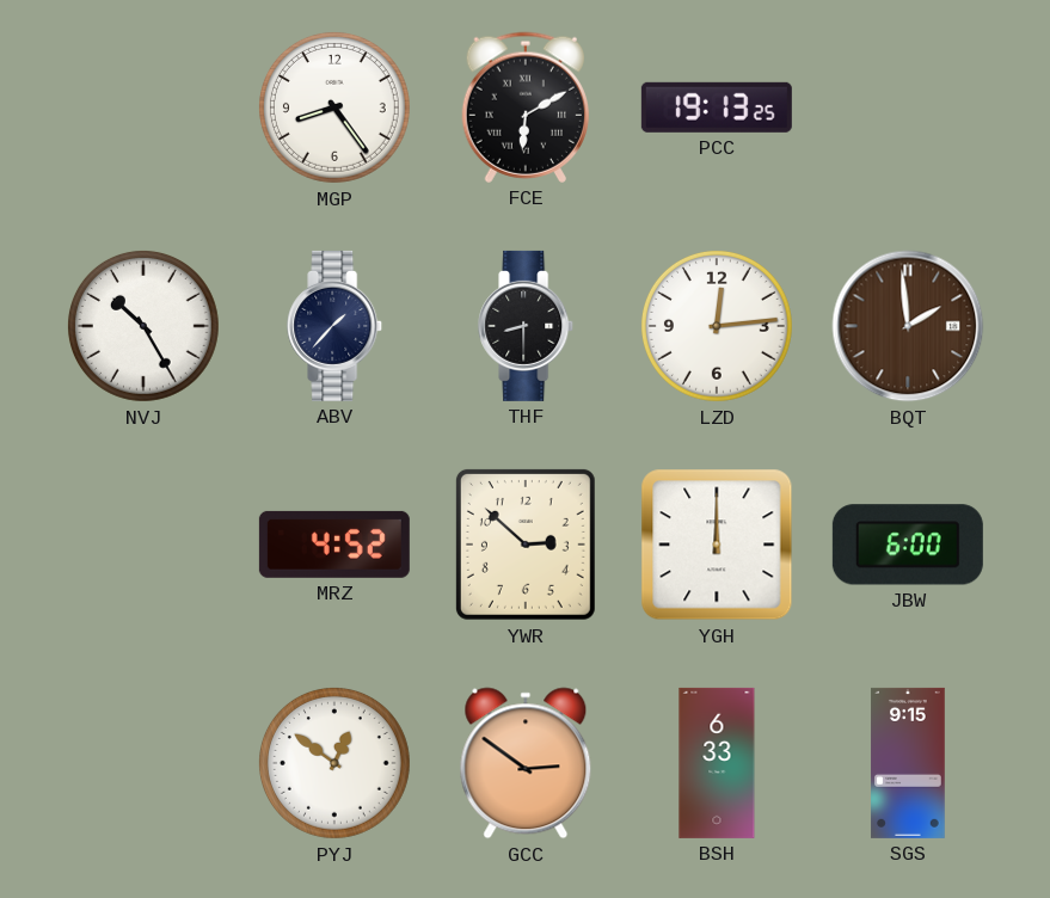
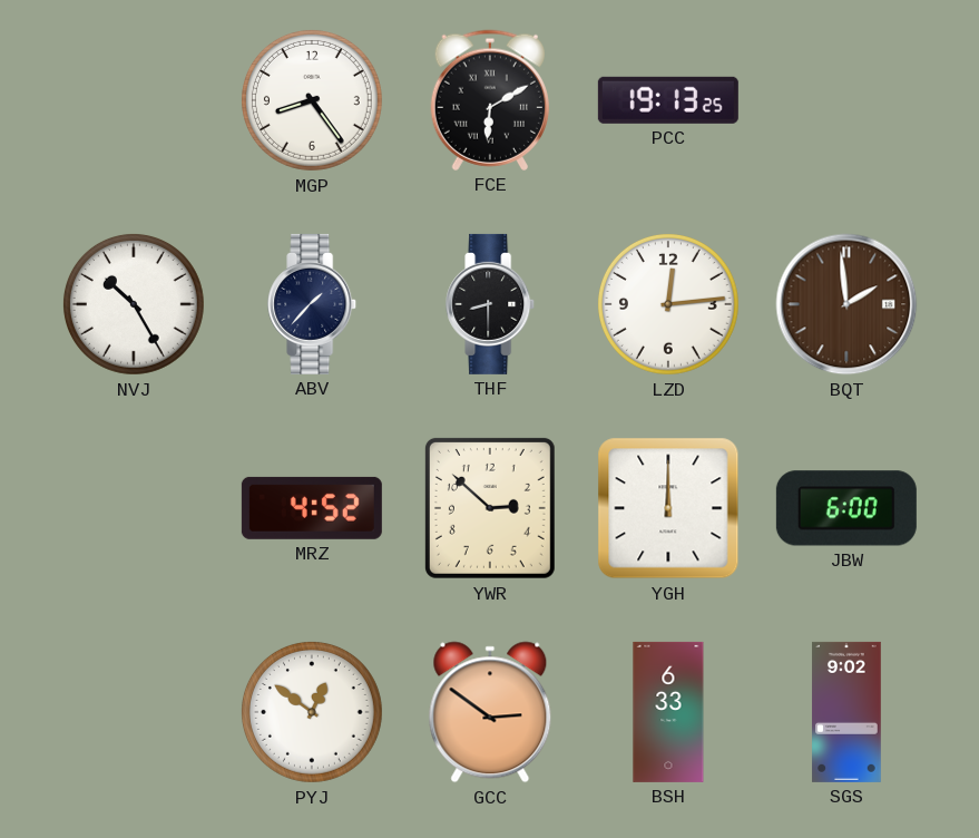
SGS: 9:15 -> 9:02
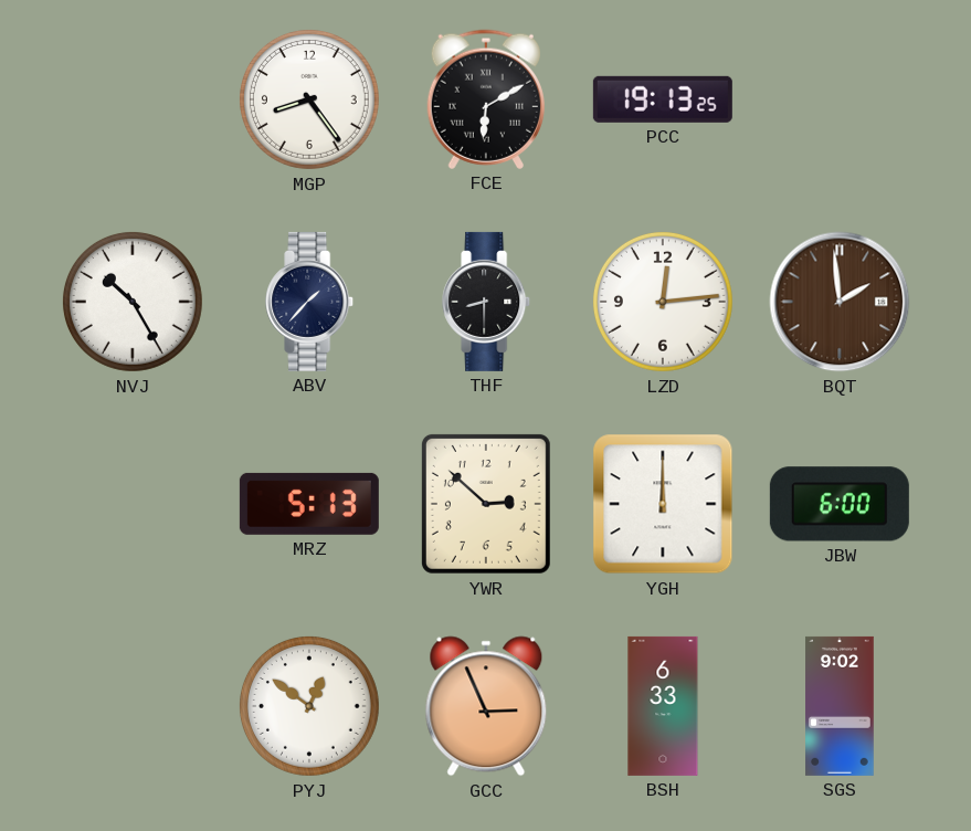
MRZ: 4:52 -> 5:13
GCC: 2:51 -> 2:56
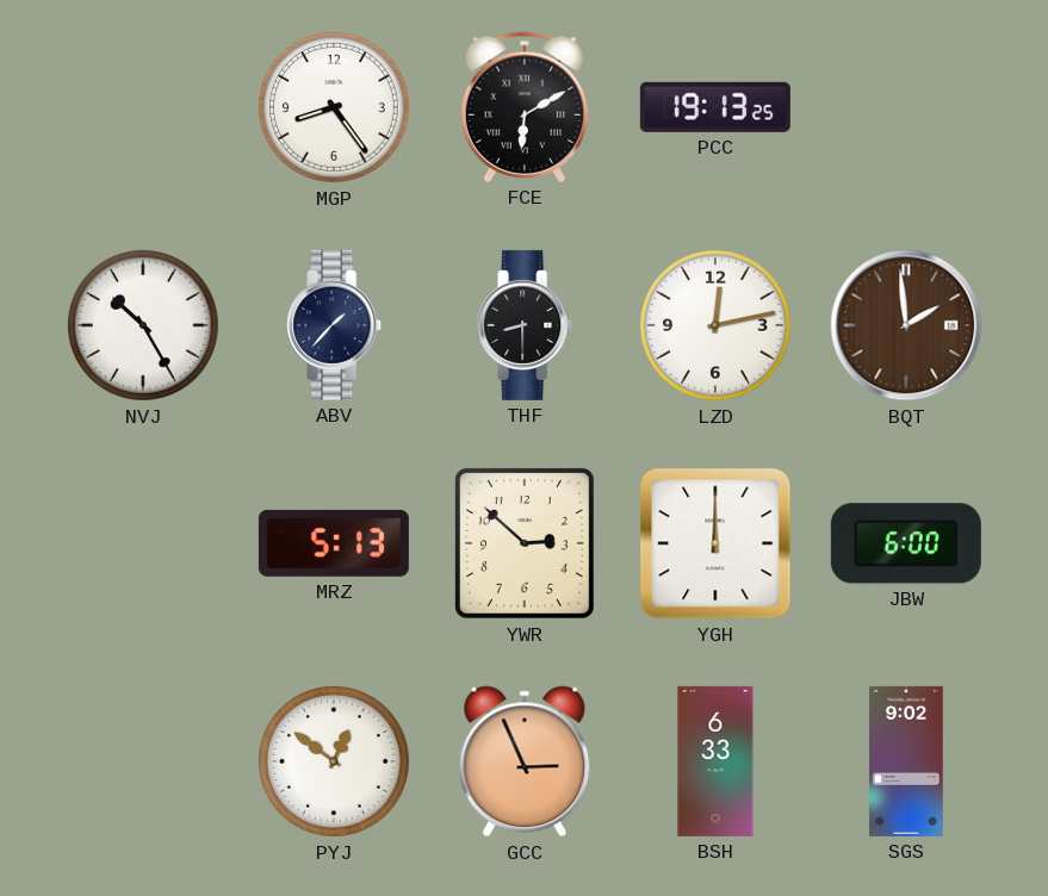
LZD: 12:14 -> 12:13
